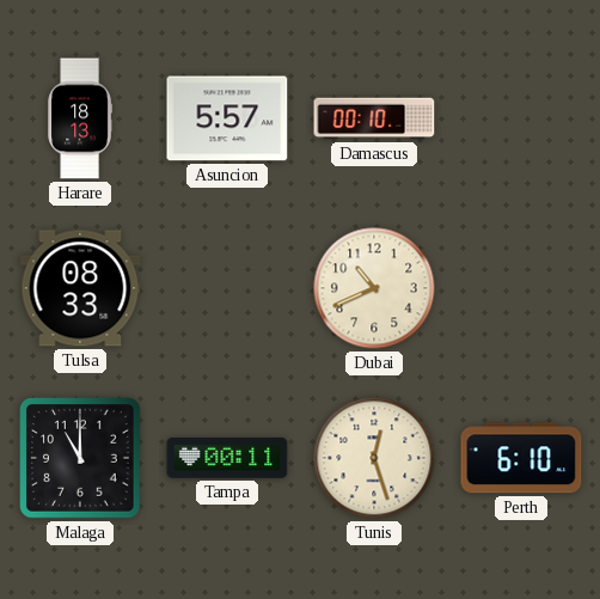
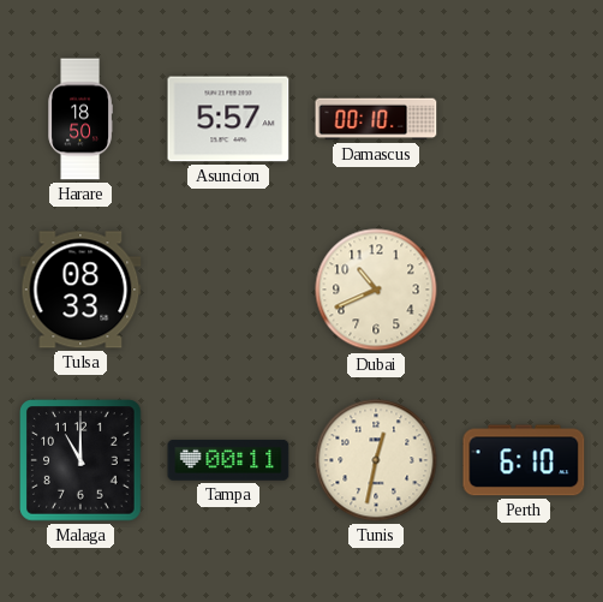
Harare: 18:13 -> 18:50
Tunis: 12:27 -> 12:32
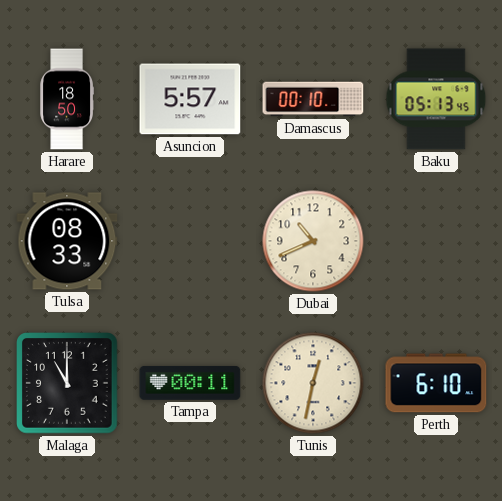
Baku: none -> 05:13
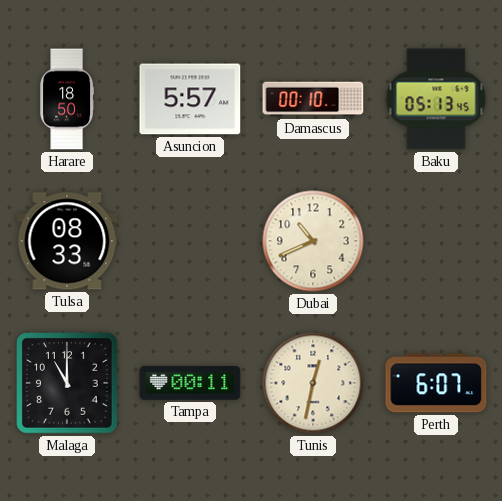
Perth: 6:10 -> 6:07
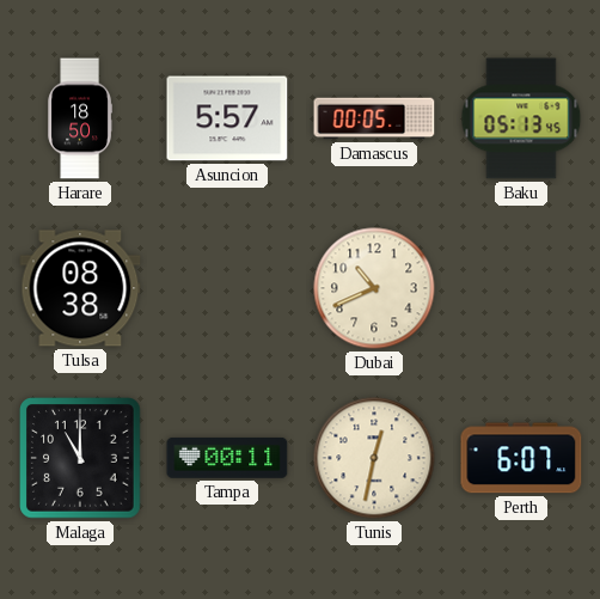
Damascus: 00:10 -> 00:05
Tulsa: 08:33 -> 08:38
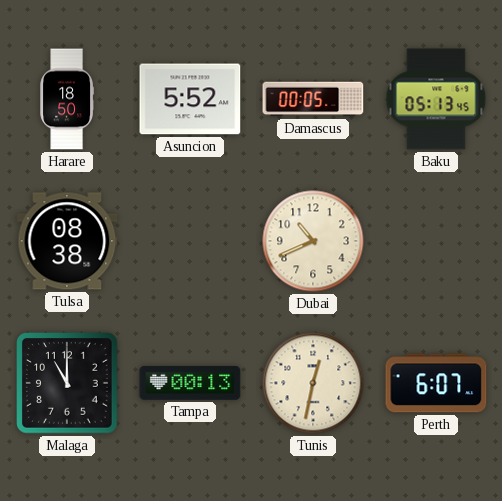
Asuncion: 5:57 -> 5:52
Tampa: 00:11 -> 00:13
